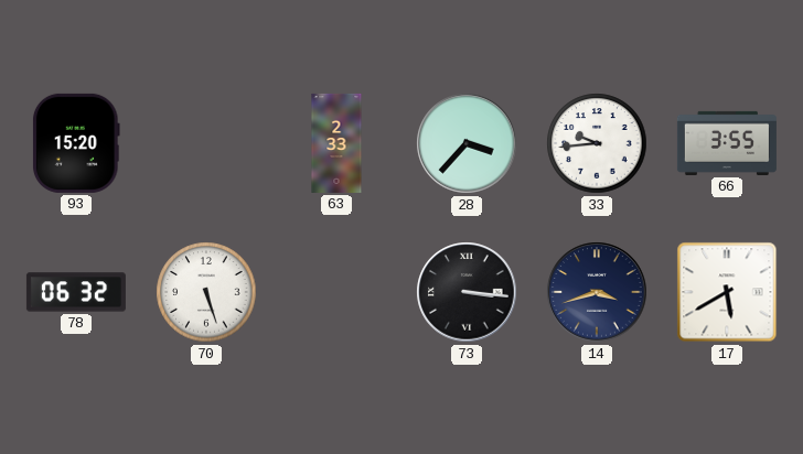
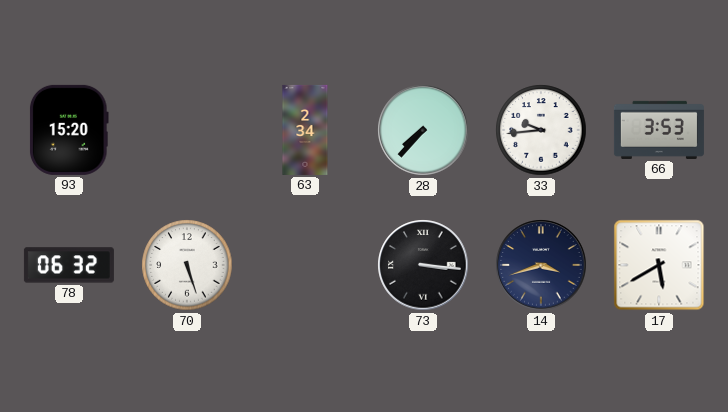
63: 2:33 -> 2:34
28: 3:37 -> 7:37
66: 3:55 -> 3:53
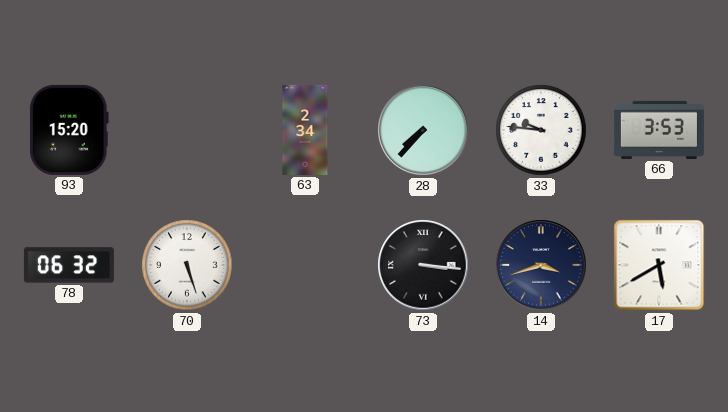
33: 9:44 -> 9:46
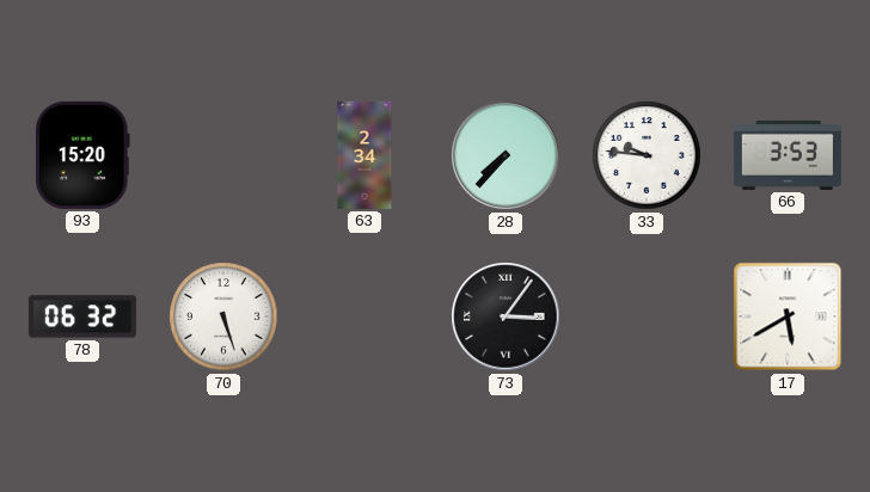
73: 3:16 -> 3:06
14: 3:42 -> none
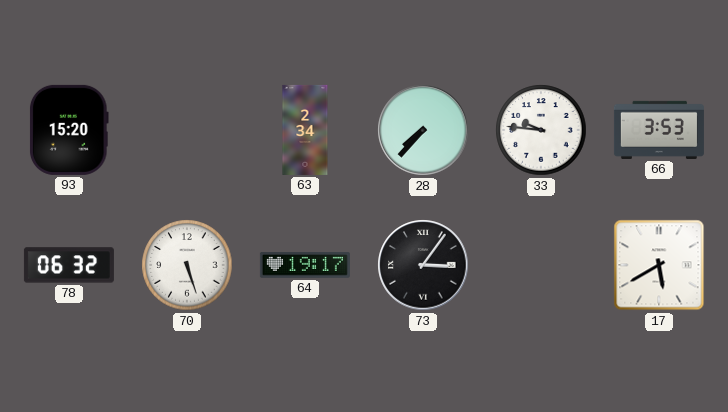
64: none -> 19:17
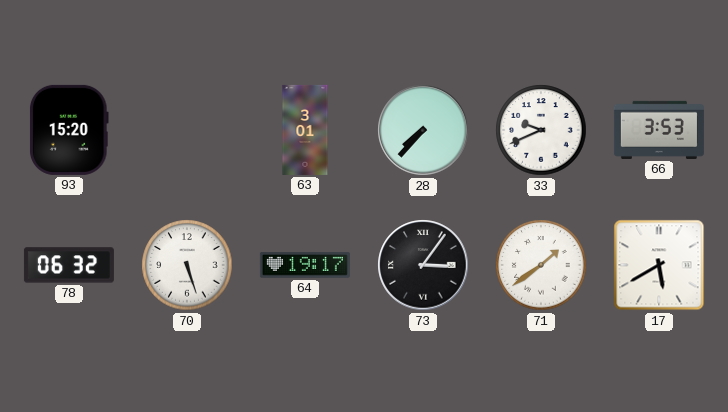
63: 2:34 -> 3:01
33: 9:46 -> 9:41
71: none -> 1:39
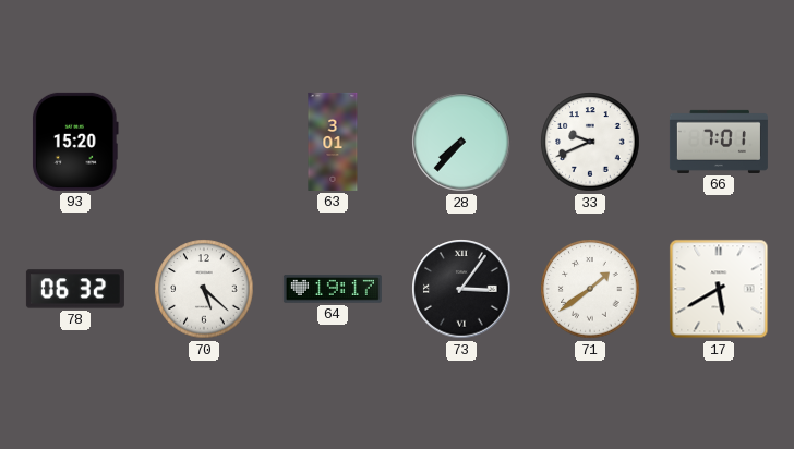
66: 3:53 -> 7:01
70: 5:27 -> 5:22
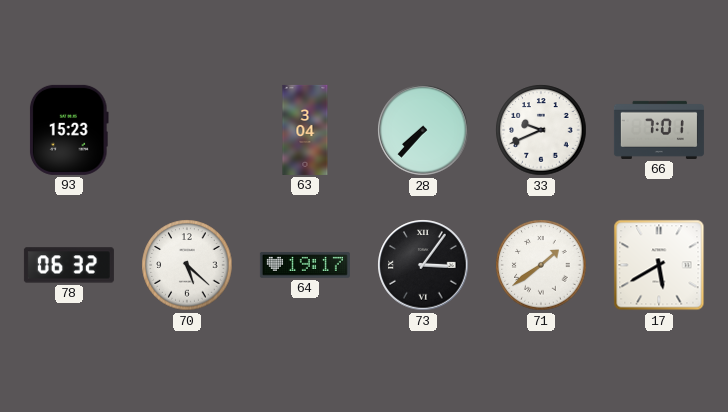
93: 15:20 -> 15:23
63: 3:01 -> 3:04
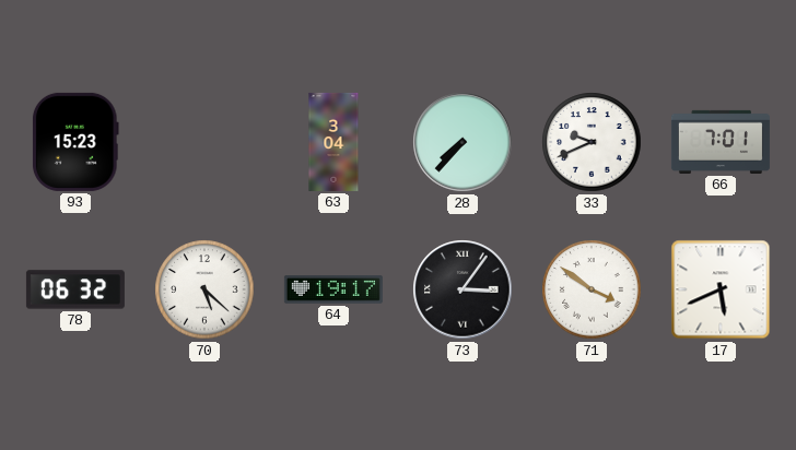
71: 1:39 -> 3:51
17: 5:40 -> 5:41
